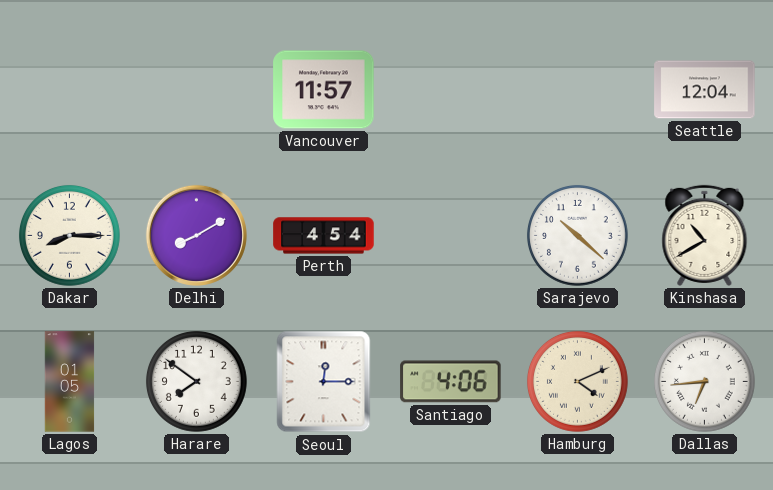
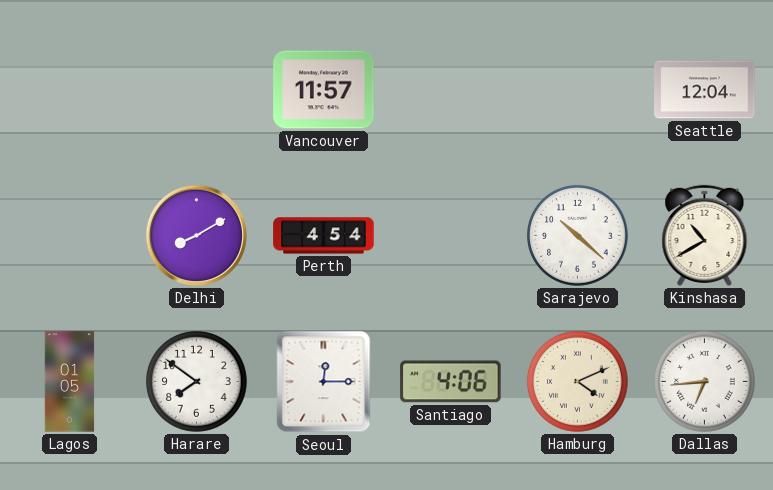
Dakar: 8:15 -> none
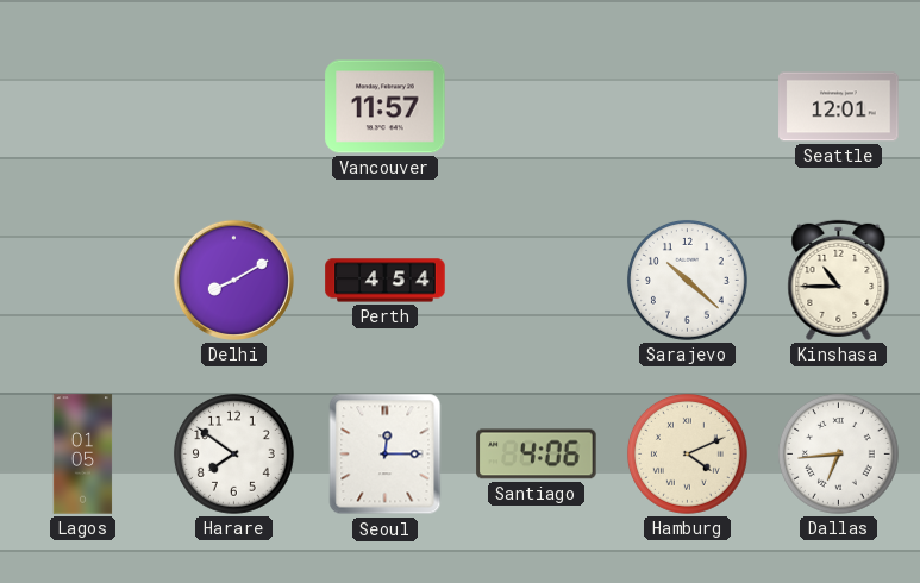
Seattle: 12:04 -> 12:01
Kinshasa: 10:40 -> 10:45
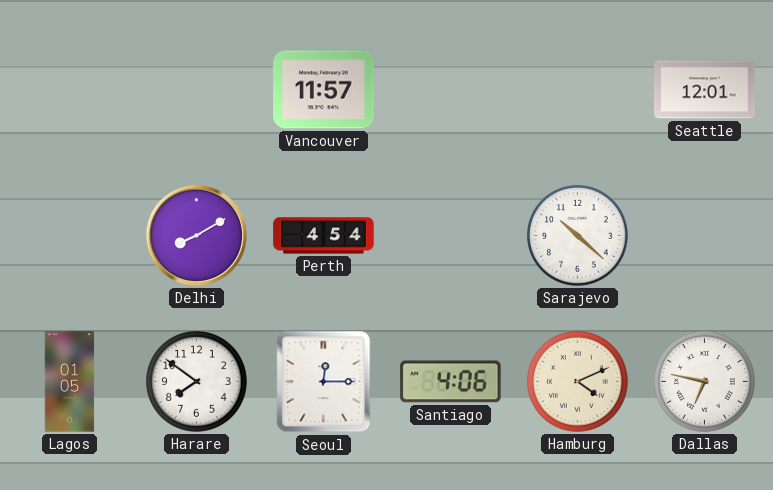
Kinshasa: 10:45 -> none
Dallas: 6:44 -> 6:47
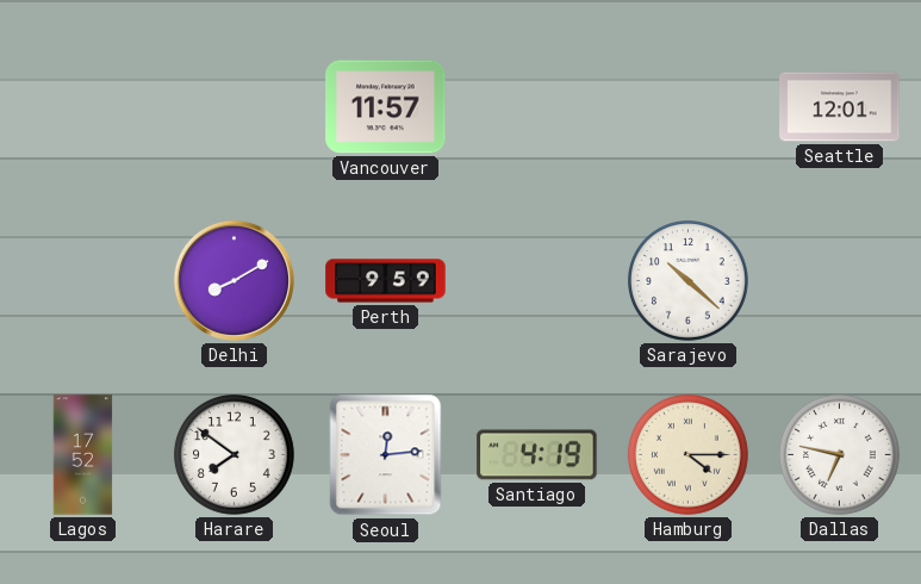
Perth: 4:54 -> 9:59
Lagos: 01:05 -> 17:52
Seoul: 12:15 -> 12:14
Santiago: 4:06 -> 4:19
Hamburg: 4:11 -> 4:15
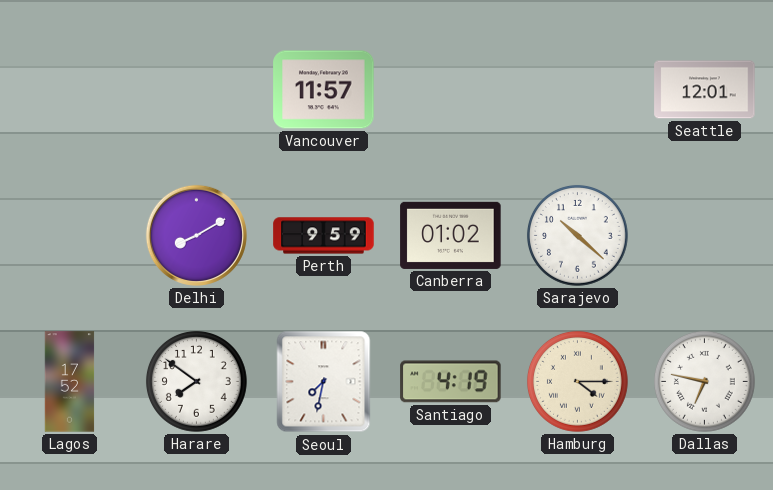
Canberra: none -> 01:02
Seoul: 12:14 -> 7:32
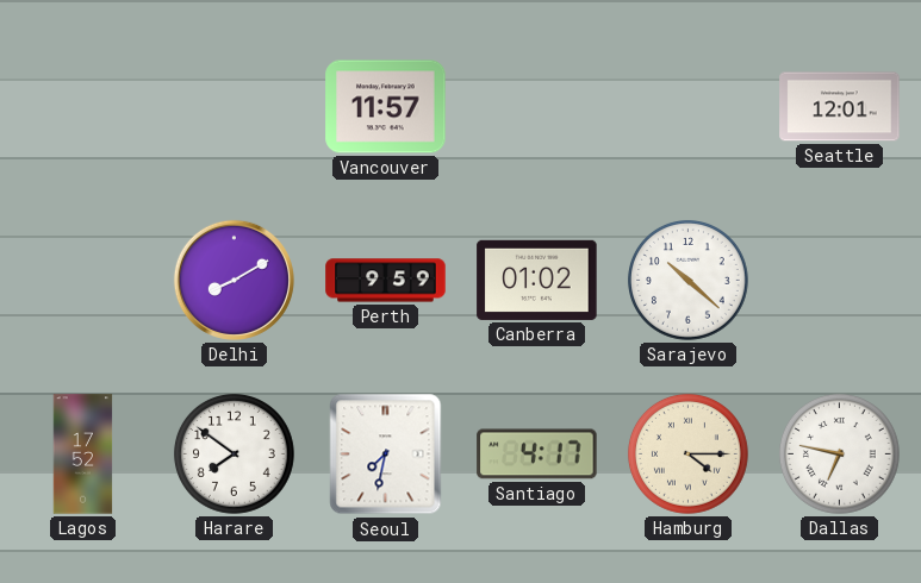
Santiago: 4:19 -> 4:17
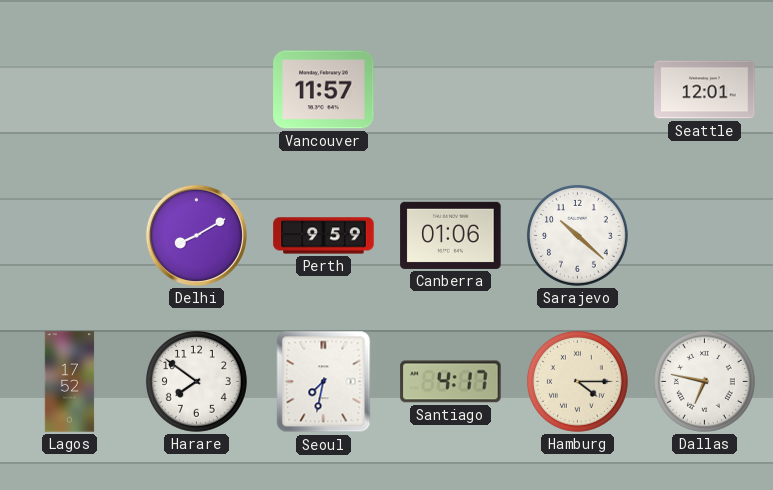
Canberra: 01:02 -> 01:06
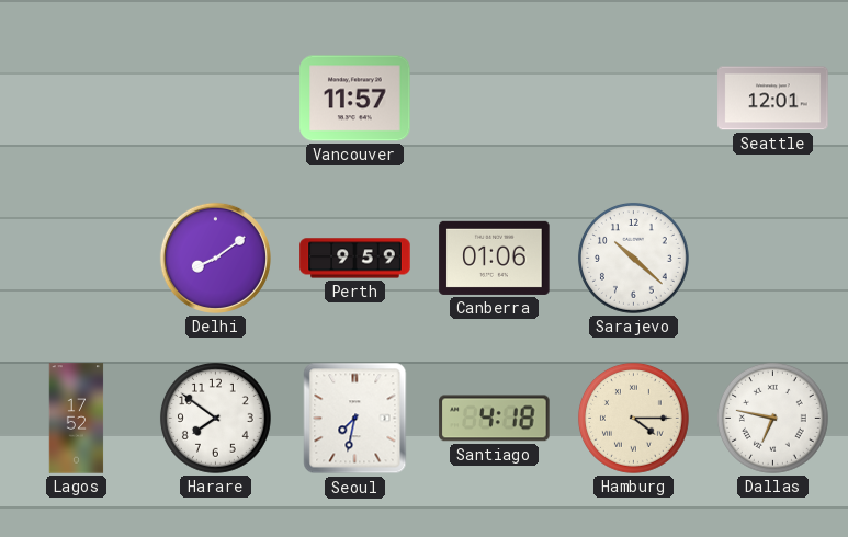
Delhi: 8:10 -> 8:09
Santiago: 4:17 -> 4:18
